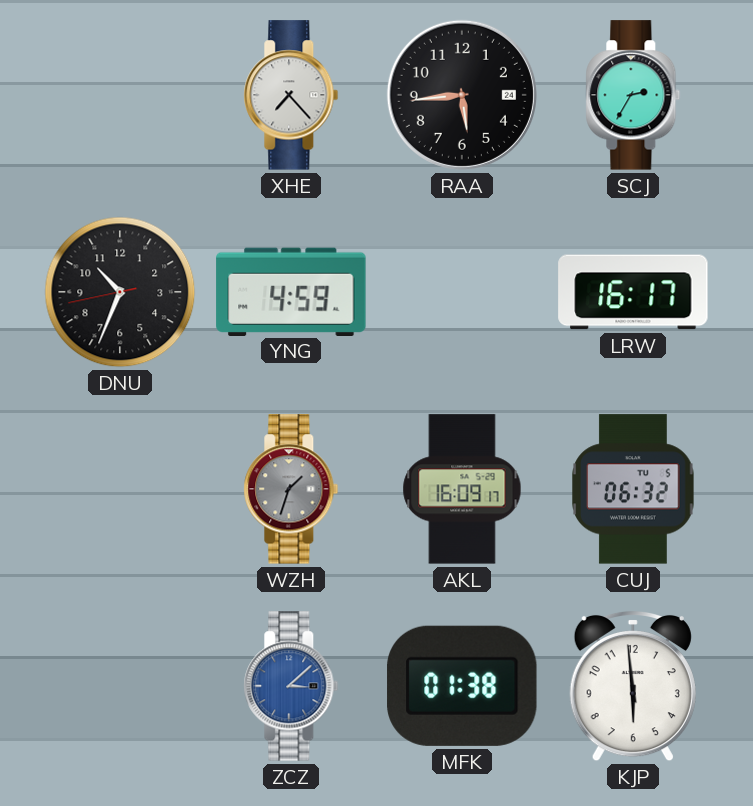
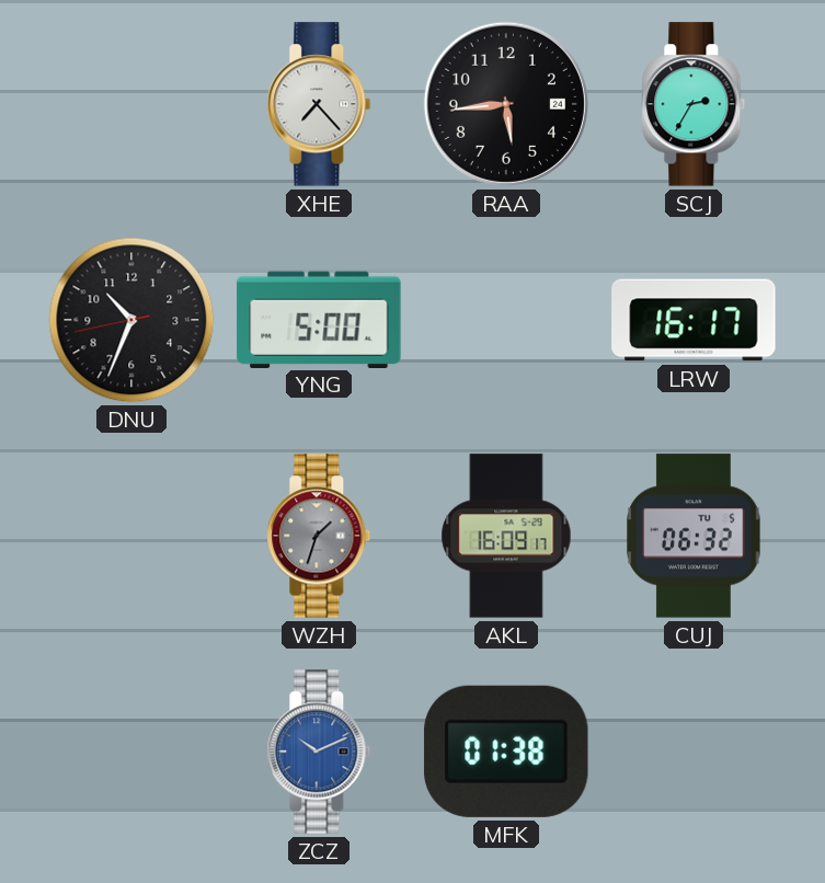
YNG: 4:59 -> 5:00
ZCZ: 3:08 -> 10:11
KJP: 5:59 -> none
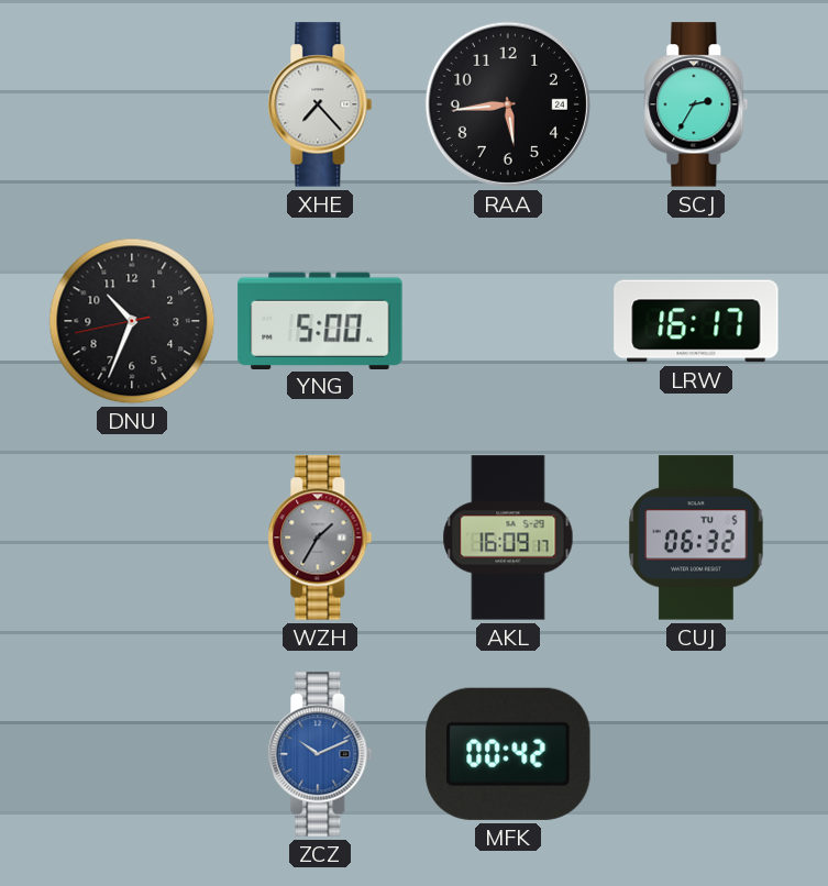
WZH: 1:33 -> 1:35
MFK: 01:38 -> 00:42
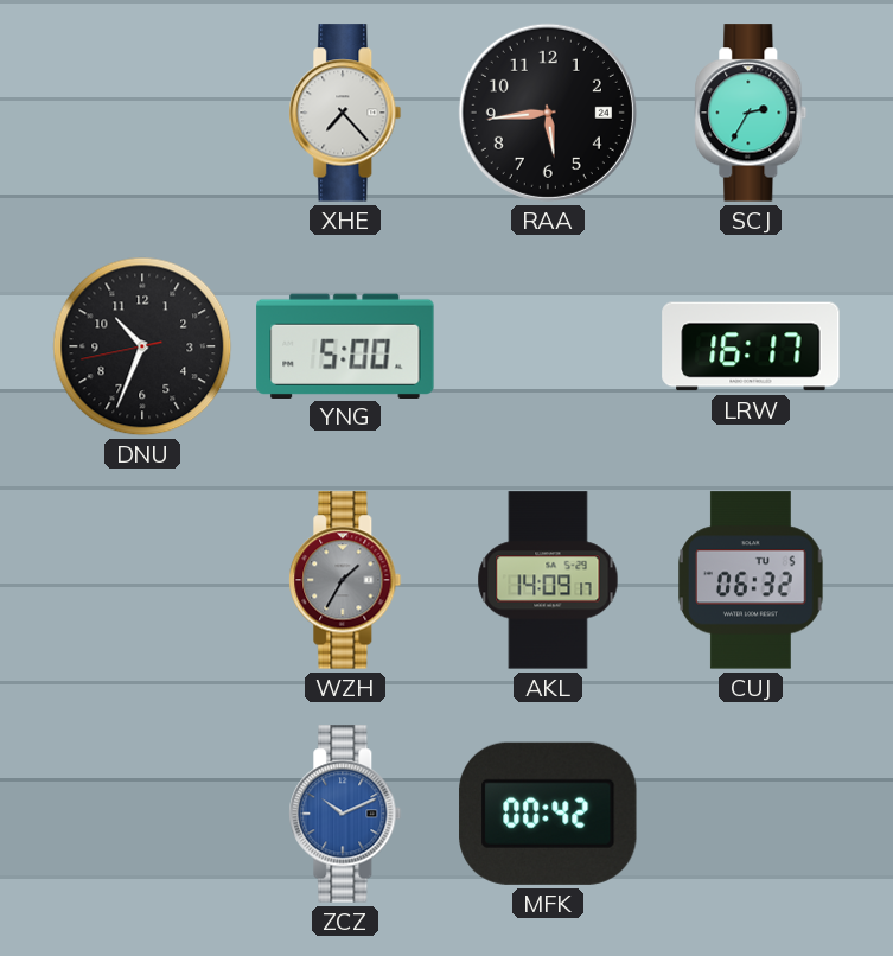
AKL: 16:09 -> 14:09
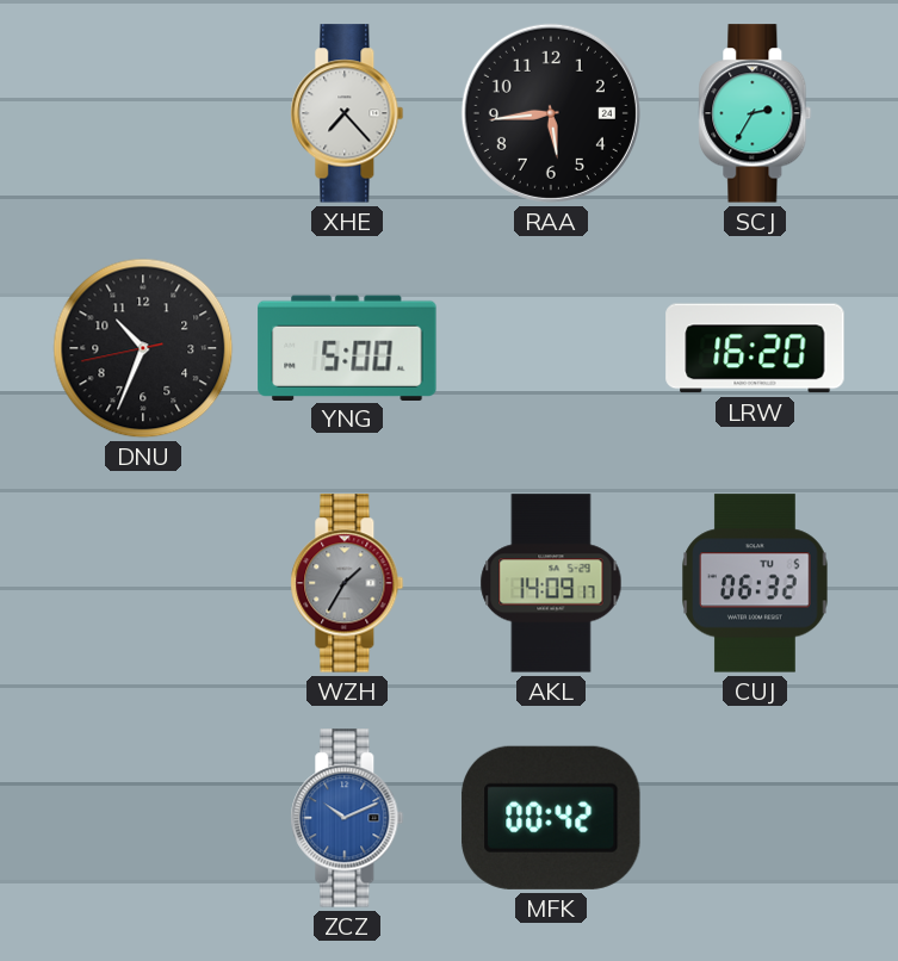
LRW: 16:17 -> 16:20
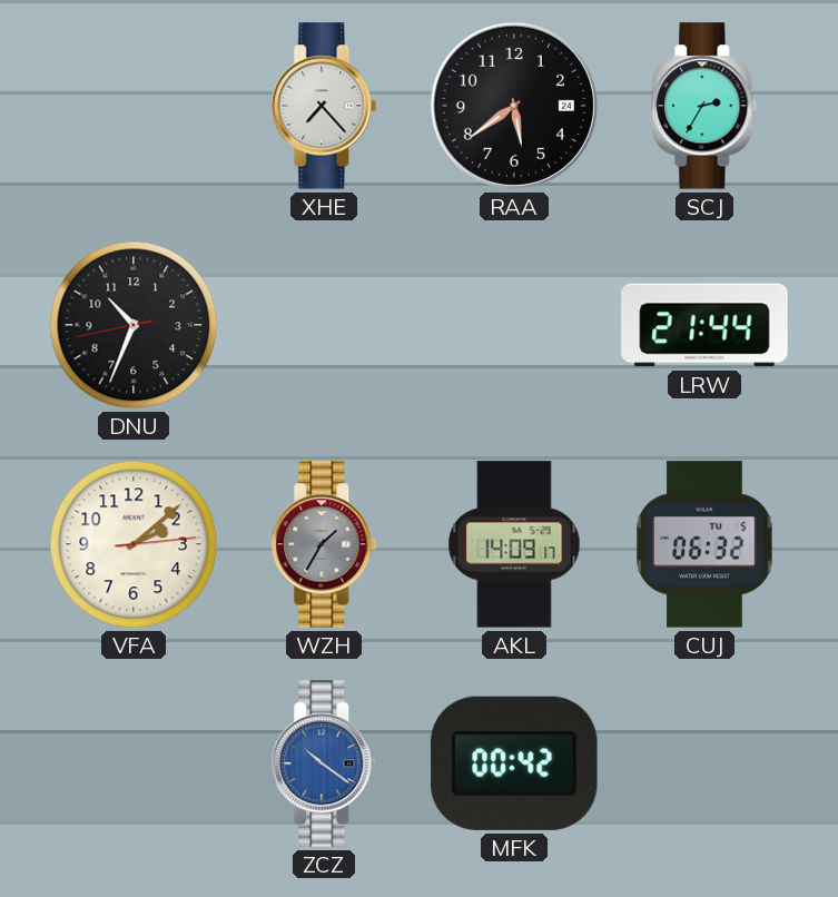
RAA: 5:44 -> 5:39
YNG: 5:00 -> none
LRW: 16:20 -> 21:44
VFA: none -> 2:08
ZCZ: 10:11 -> 10:21
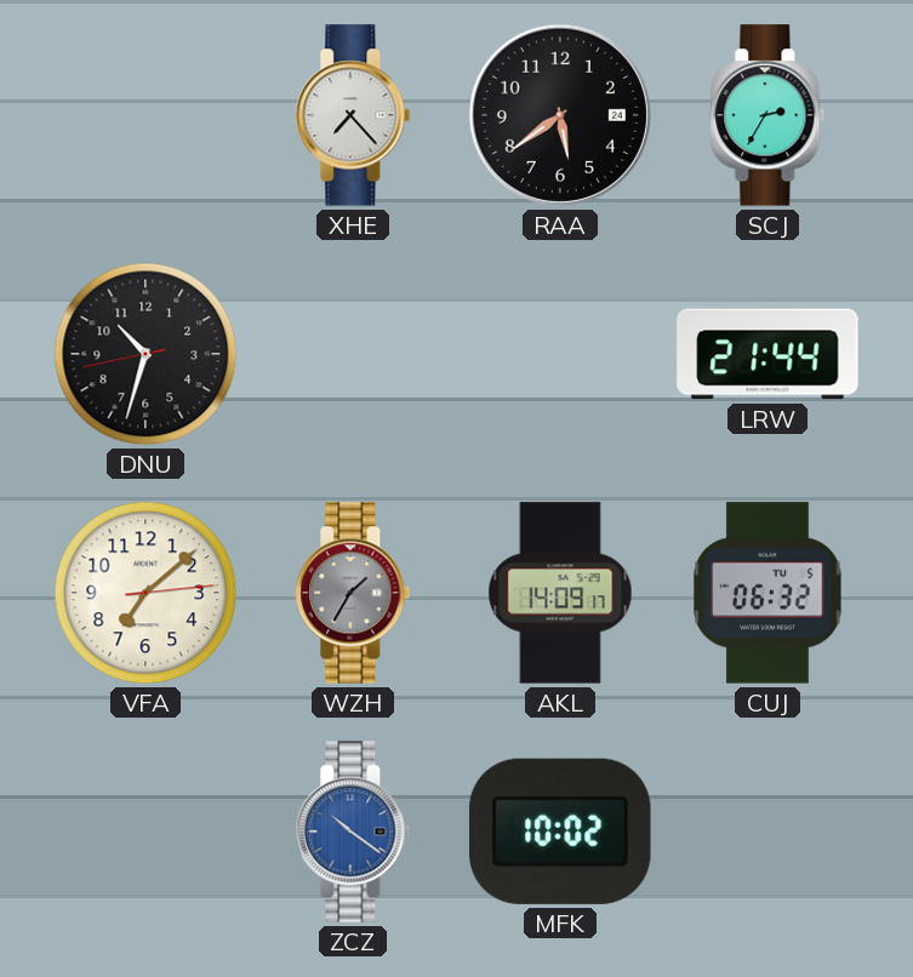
DNU: 10:33 -> 10:32
VFA: 2:08 -> 7:08
MFK: 00:42 -> 10:02
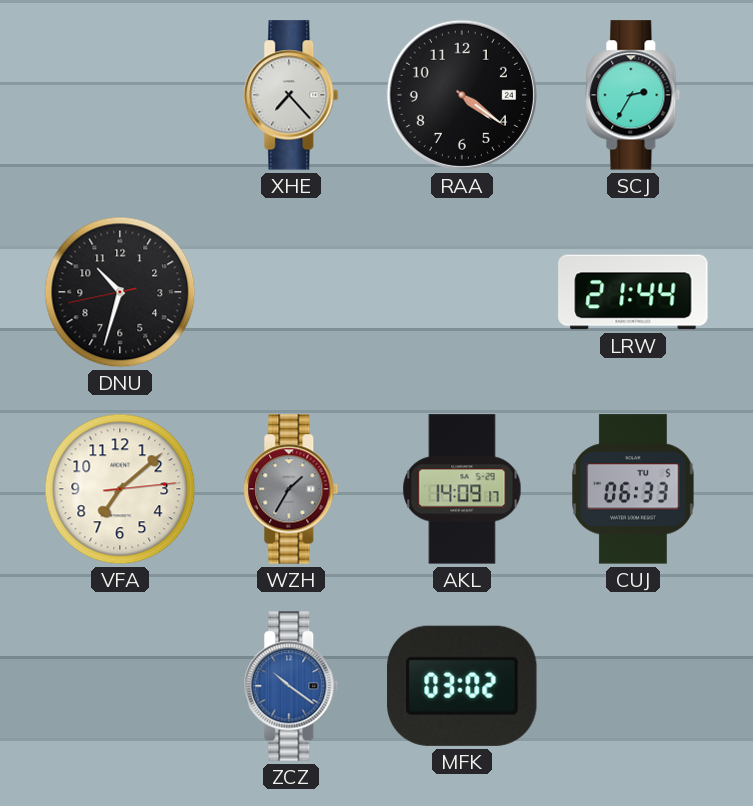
RAA: 5:39 -> 4:21
CUJ: 06:32 -> 06:33
MFK: 10:02 -> 03:02
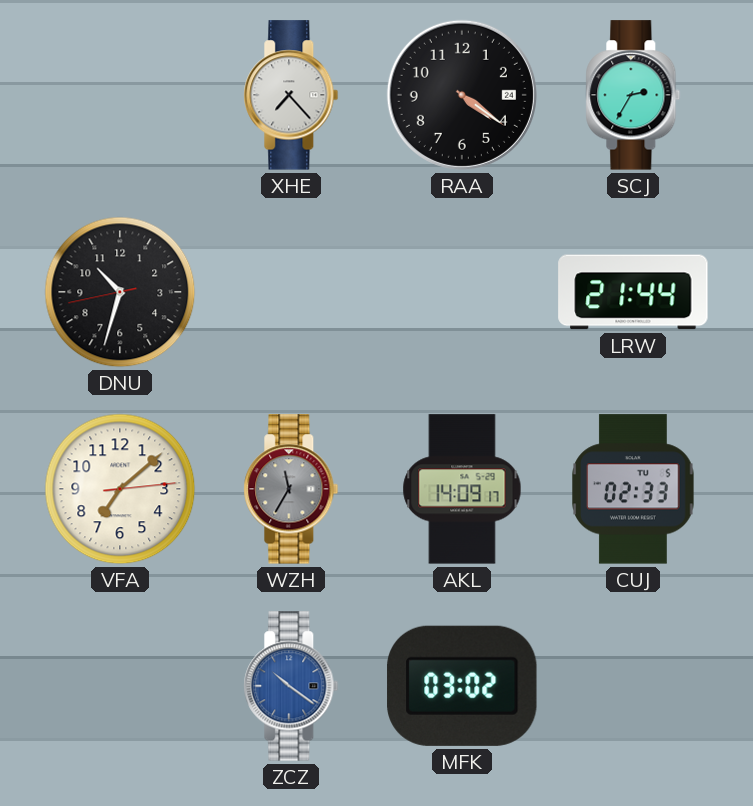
WZH: 1:35 -> 11:35
CUJ: 06:33 -> 02:33
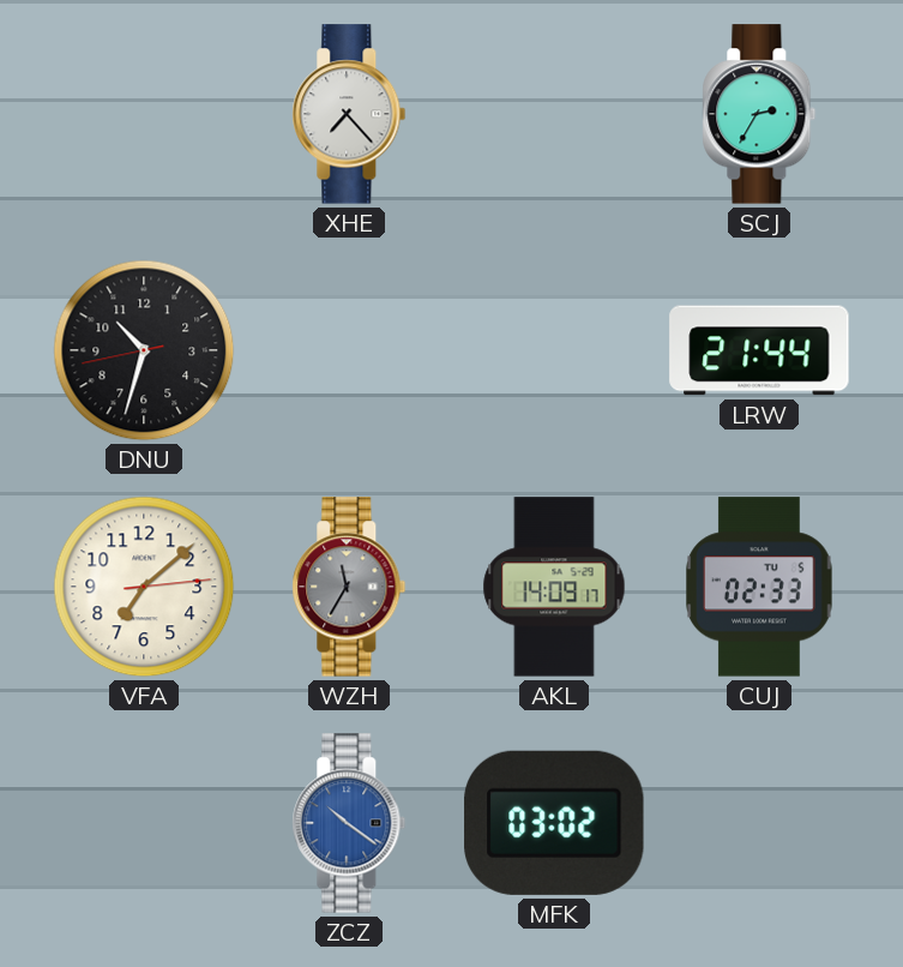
RAA: 4:21 -> none
